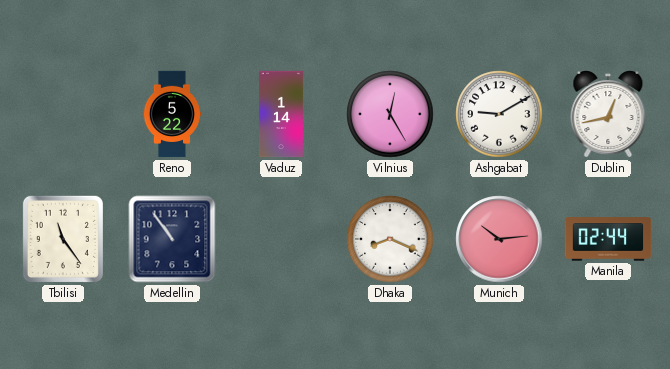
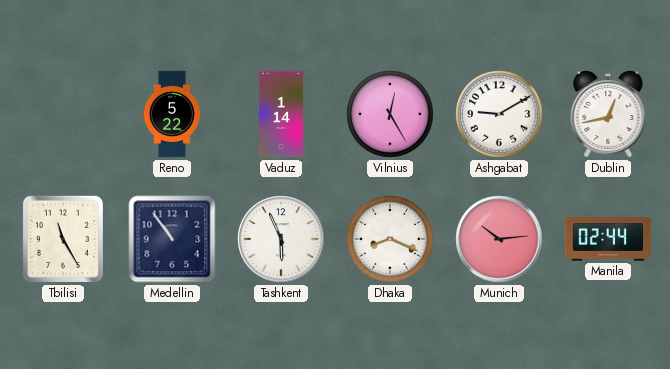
Tbilisi: 11:24 -> 11:25
Tashkent: none -> 5:56
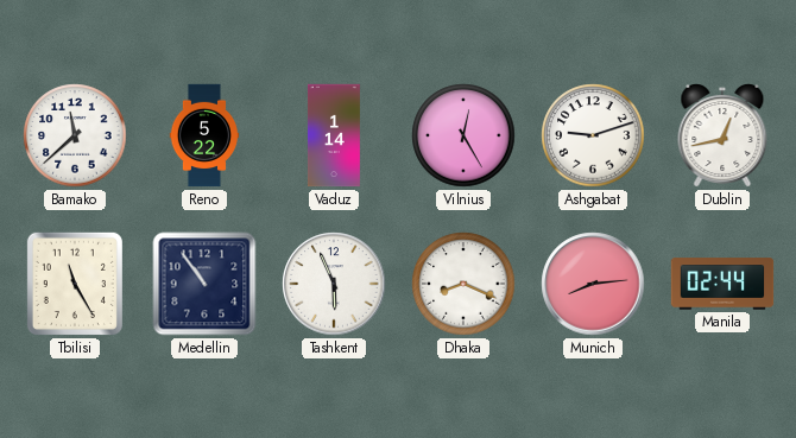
Bamako: none -> 11:38
Ashgabat: 9:10 -> 9:12
Munich: 10:14 -> 8:14
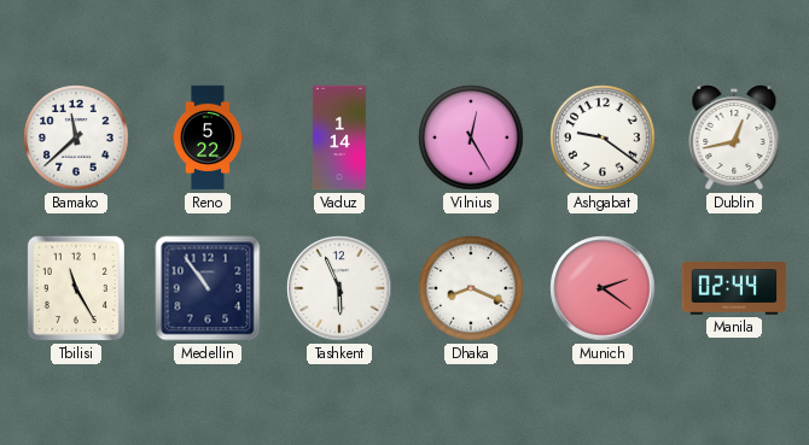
Ashgabat: 9:12 -> 9:21
Munich: 8:14 -> 2:21
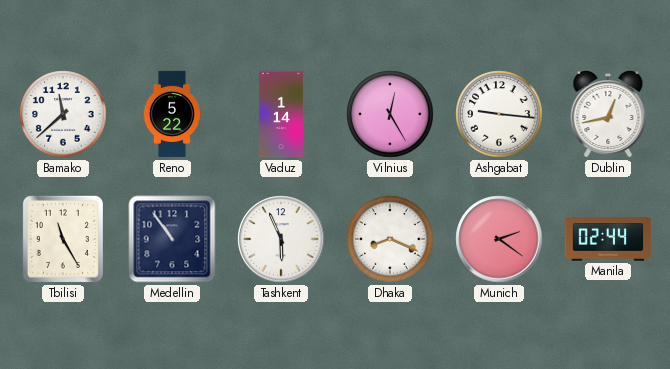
Ashgabat: 9:21 -> 9:16
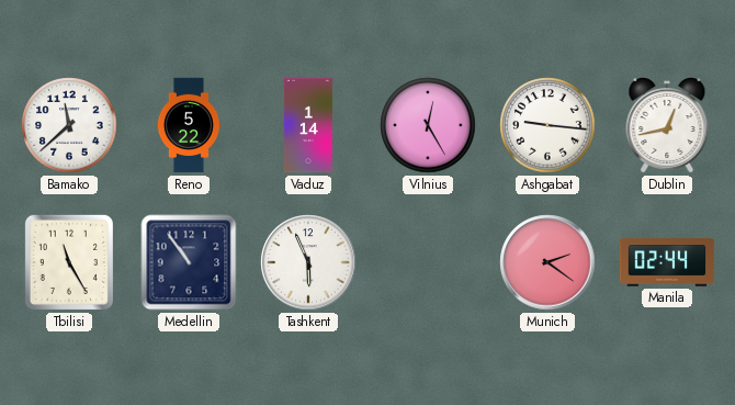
Dhaka: 8:19 -> none
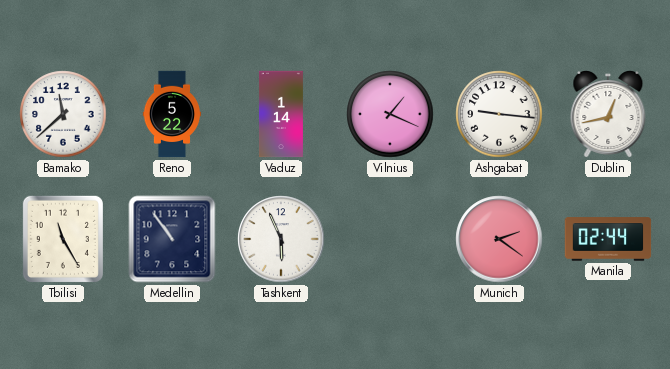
Vilnius: 12:25 -> 1:19
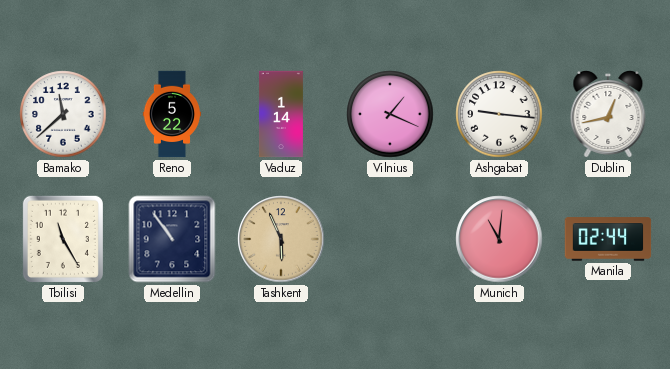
Tashkent dial: white -> champagne
Munich: 2:21 -> 11:01
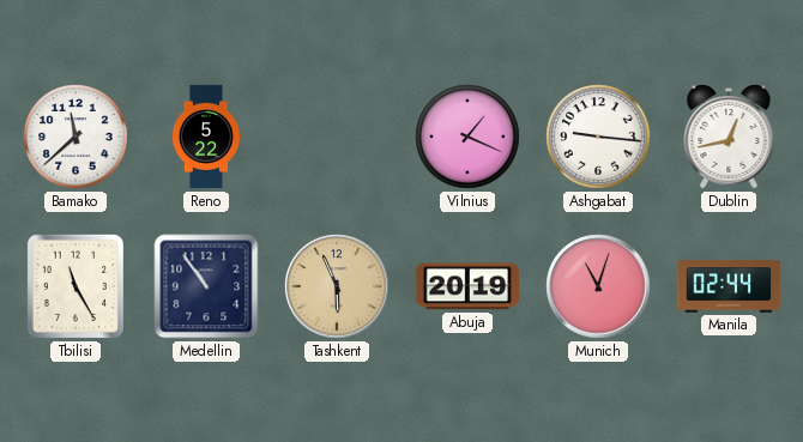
Vaduz: 1:14 -> none
Abuja: none -> 20:19
Munich: 11:01 -> 11:03
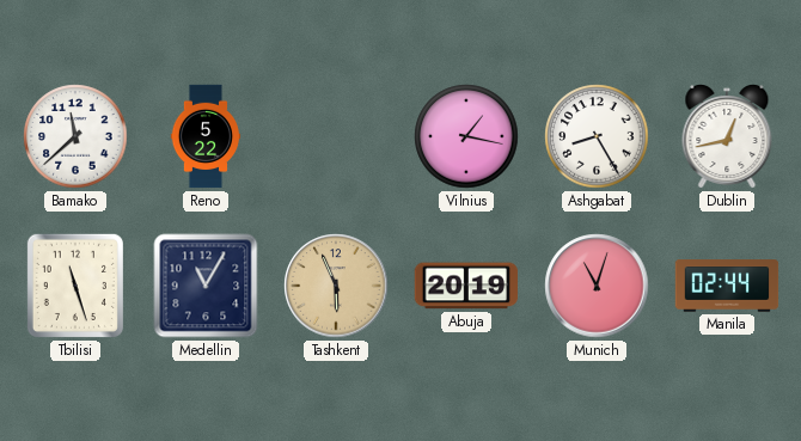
Vilnius: 1:19 -> 1:17
Ashgabat: 9:16 -> 8:25
Tbilisi: 11:25 -> 11:27
Medellin: 10:54 -> 11:05
